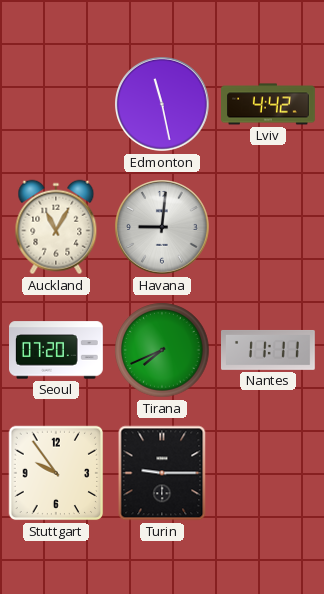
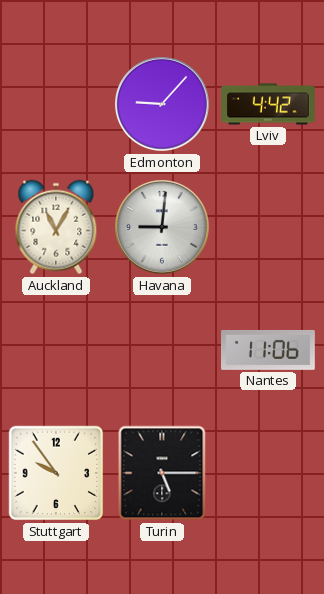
Edmonton: 11:28 -> 9:07
Seoul: 07:20 -> none
Tirana: 7:41 -> none
Nantes: 11:11 -> 11:06
Turin: 9:15 -> 5:15
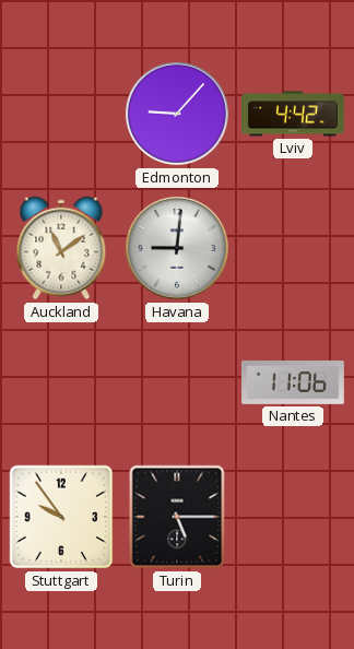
Auckland: 11:05 -> 11:09
